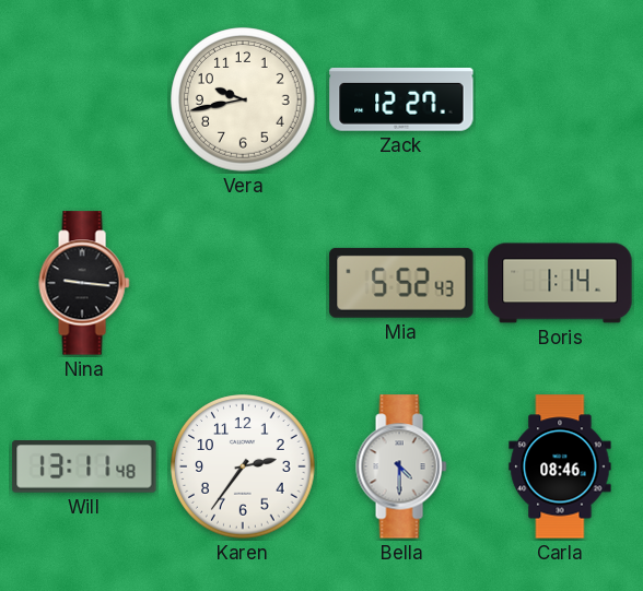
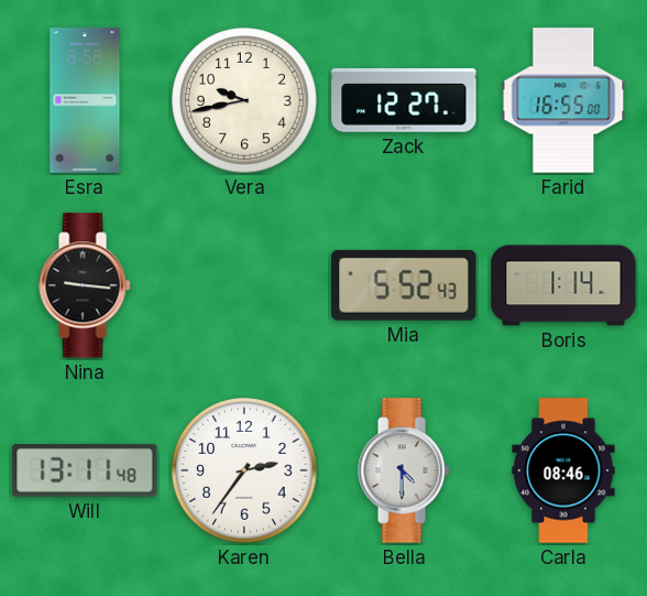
Esra: none -> 8:58
Farid: none -> 16:55
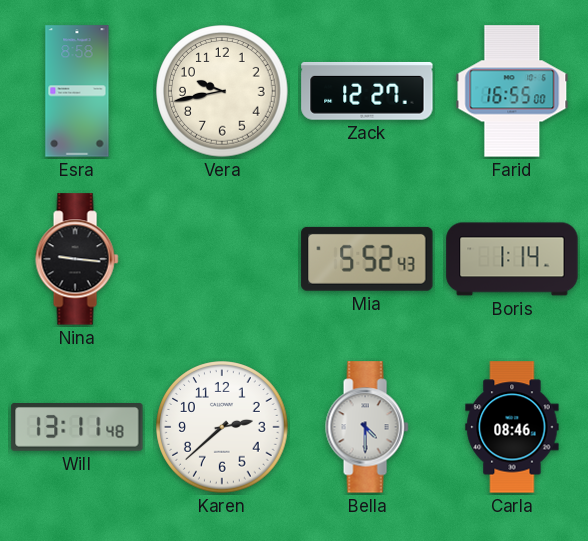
Karen: 2:36 -> 2:38
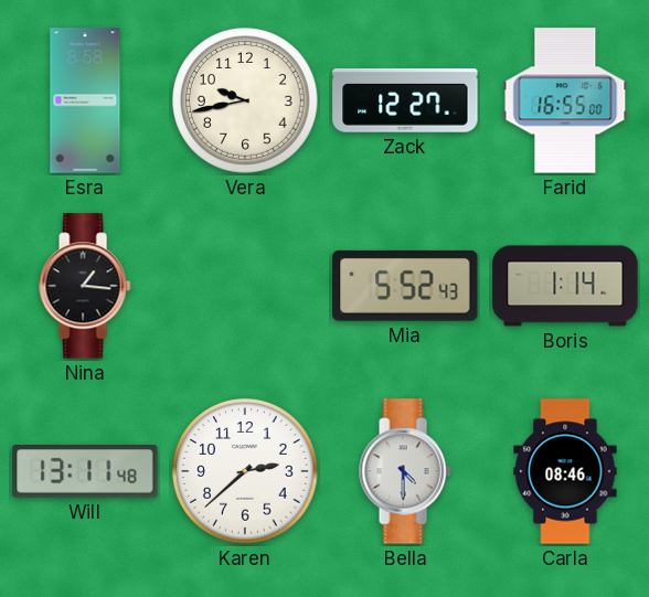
Nina: 9:16 -> 1:16
